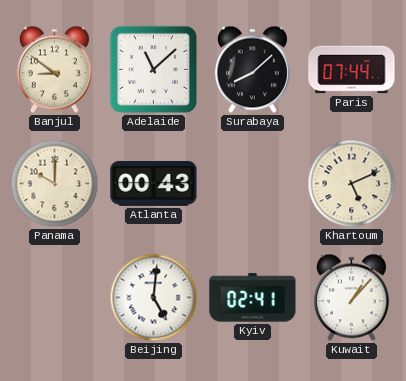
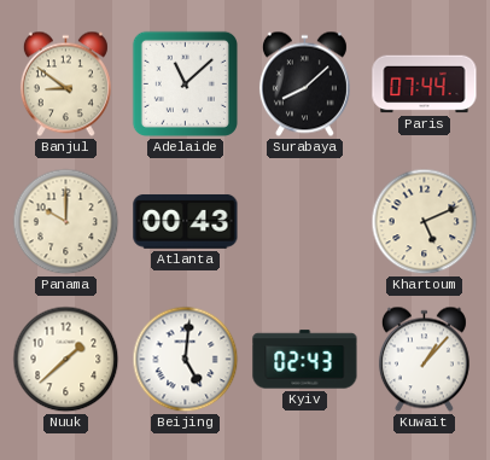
Nuuk: none -> 1:38
Kyiv: 02:41 -> 02:43
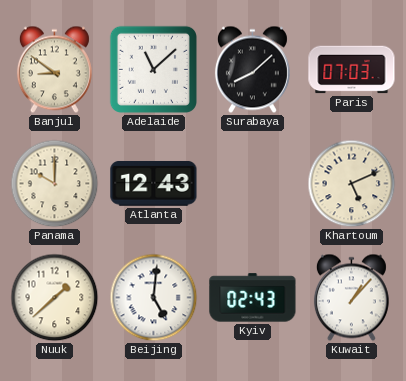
Paris: 07:44 -> 07:03
Atlanta: 00:43 -> 12:43
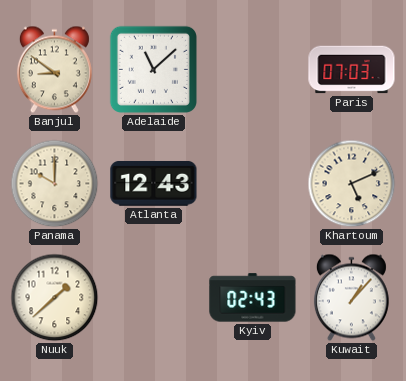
Surabaya: 8:08 -> none
Beijing: 5:01 -> none
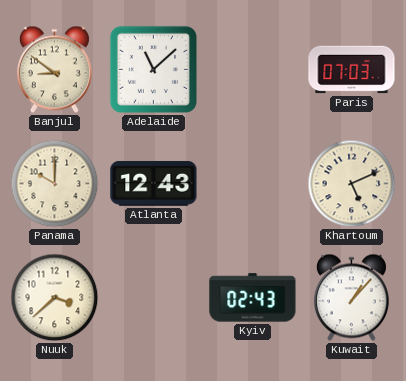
Nuuk: 1:38 -> 3:38
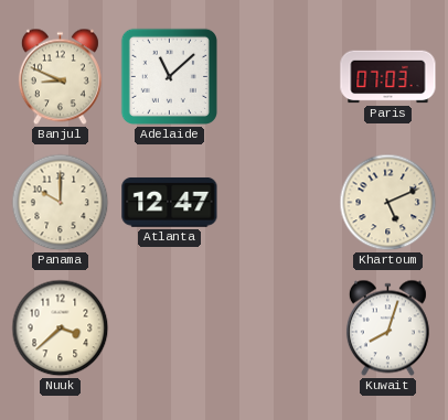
Banjul: 8:51 -> 8:49
Atlanta: 12:43 -> 12:47
Kyiv: 02:43 -> none
Kuwait: 1:07 -> 8:03
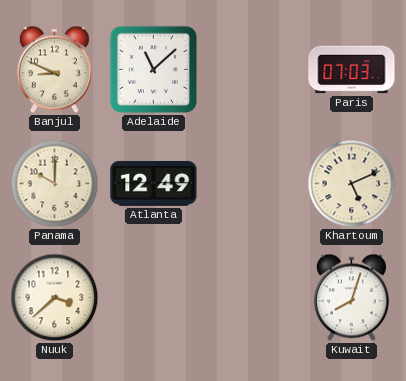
Atlanta: 12:47 -> 12:49
